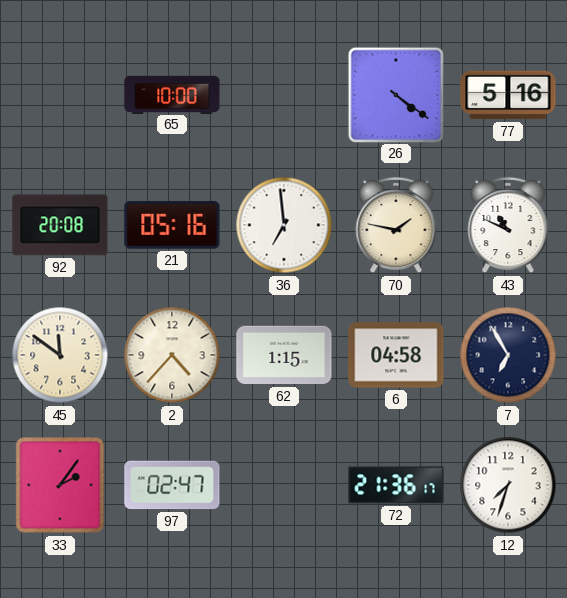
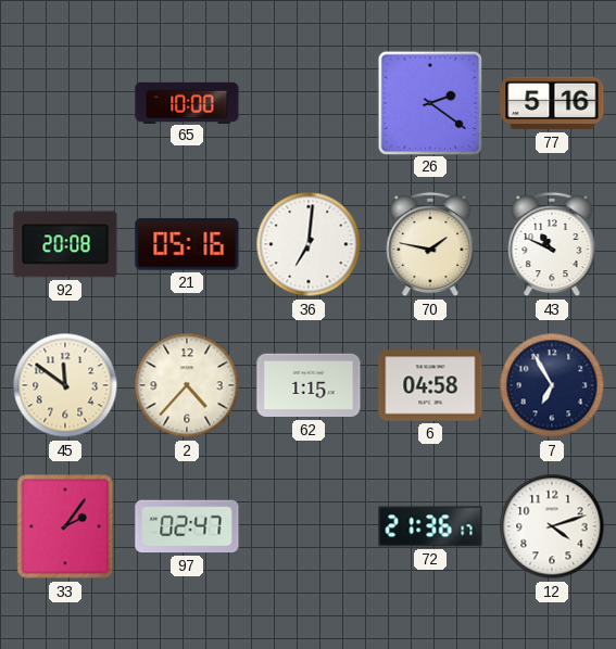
26: 4:21 -> 2:21
36: 6:59 -> 7:01
12: 7:33 -> 4:12
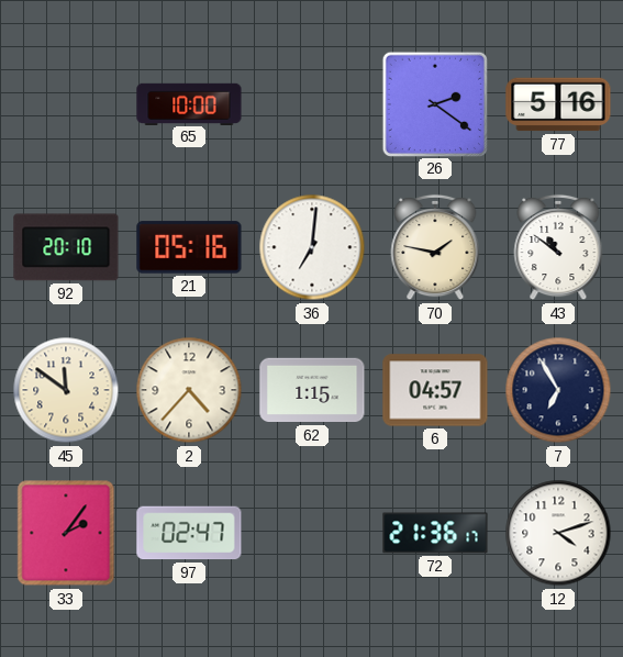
92: 20:08 -> 20:10
43: 10:49 -> 10:51
6: 04:58 -> 04:57
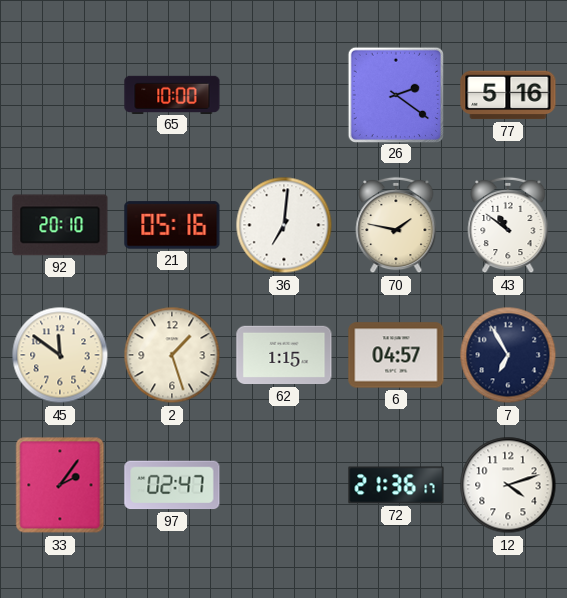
2: 4:37 -> 1:27
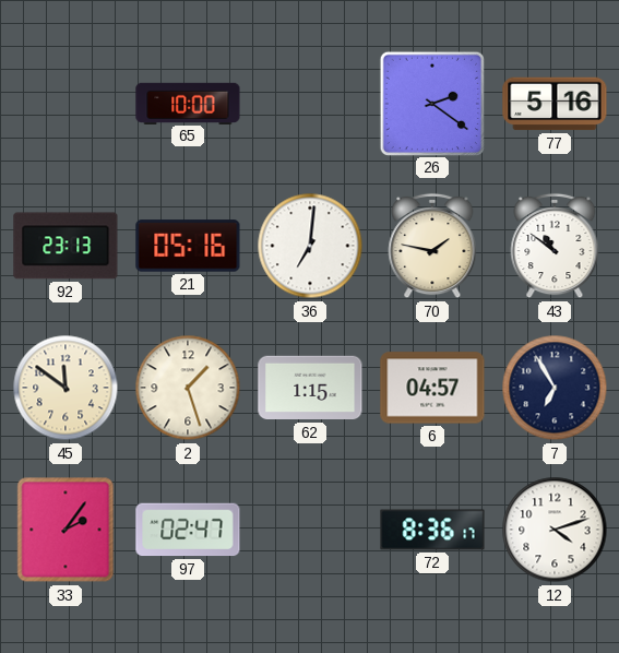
92: 20:10 -> 23:13
72: 21:36 -> 8:36
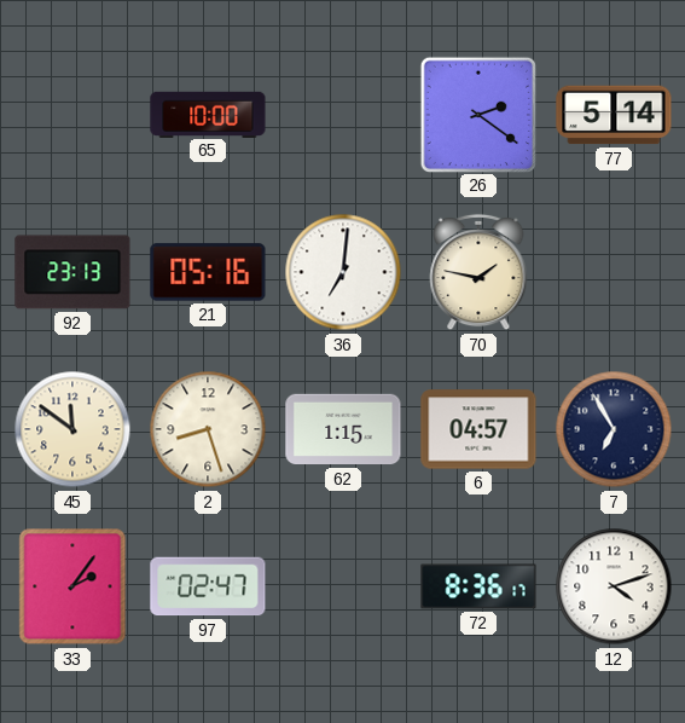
77: 5:16 -> 5:14
43: 10:51 -> none
2: 1:27 -> 8:27
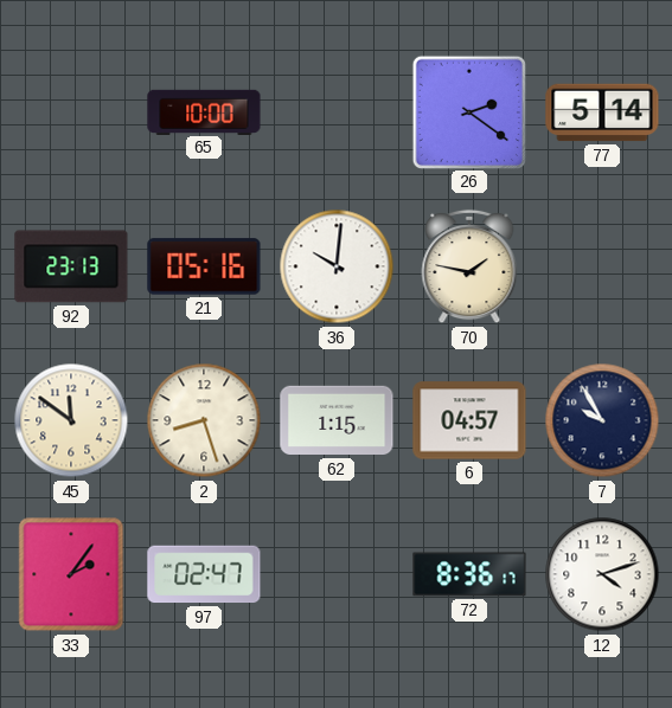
36: 7:01 -> 10:01
7: 6:55 -> 9:55
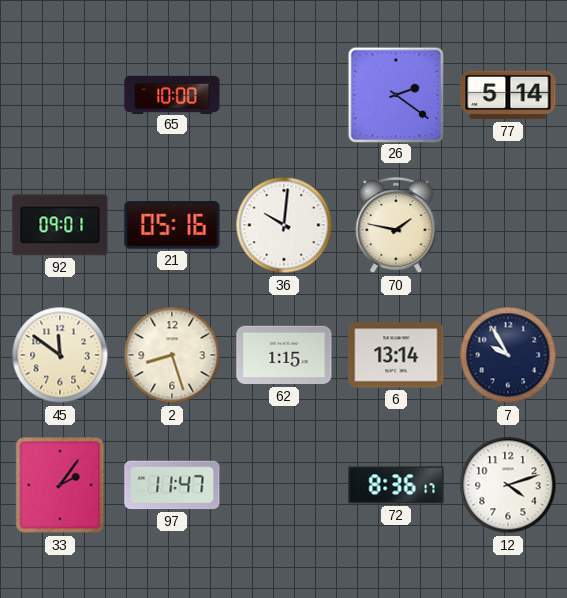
92: 23:13 -> 09:01
6: 04:57 -> 13:14
97: 02:47 -> 11:47
